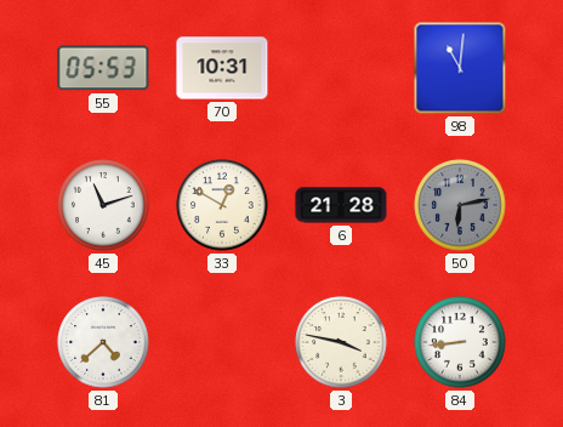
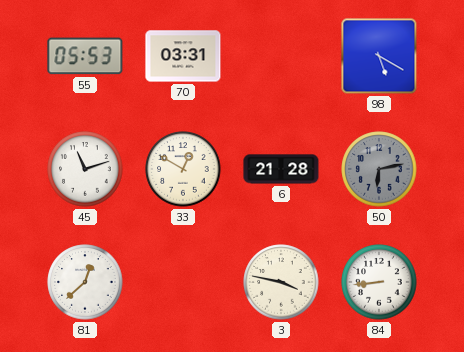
70: 10:31 -> 03:31
98: 11:01 -> 5:20
81: 4:38 -> 12:38
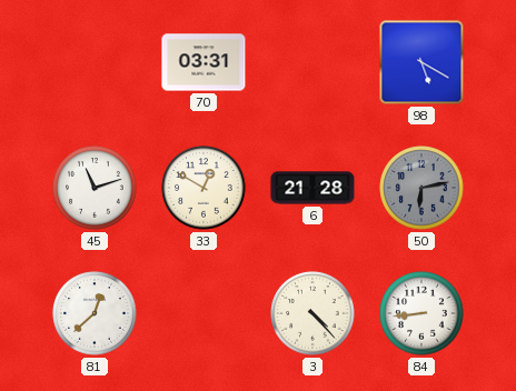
55: 05:53 -> none
3: 3:47 -> 4:23
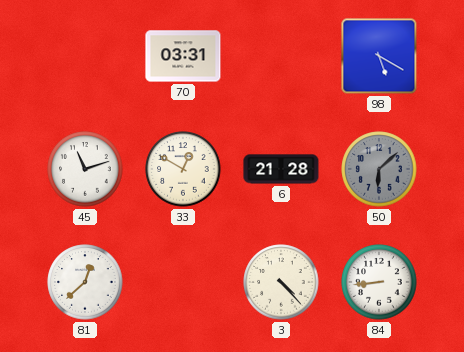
50: 6:13 -> 6:08
